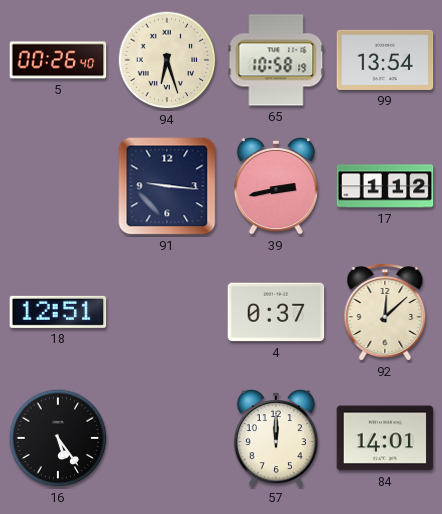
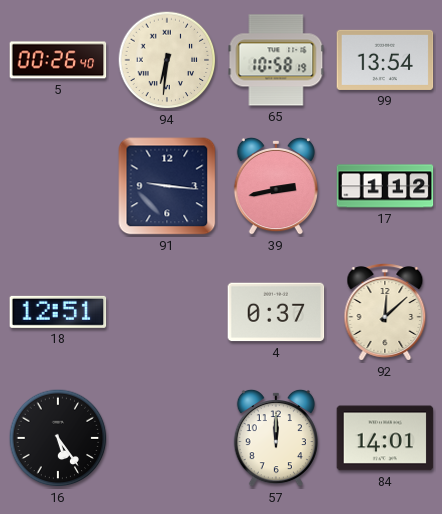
94: 6:27 -> 6:31
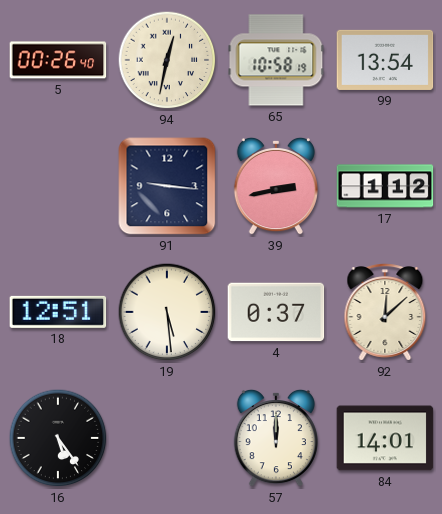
94: 6:31 -> 12:32
19: none -> 5:29
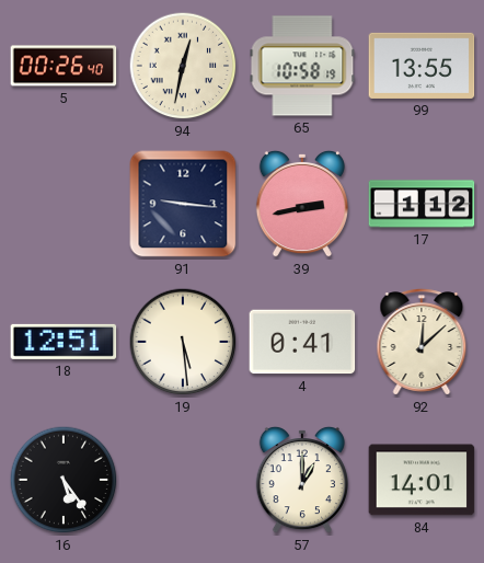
99: 13:54 -> 13:55
4: 0:37 -> 0:41
57: 12:00 -> 1:00
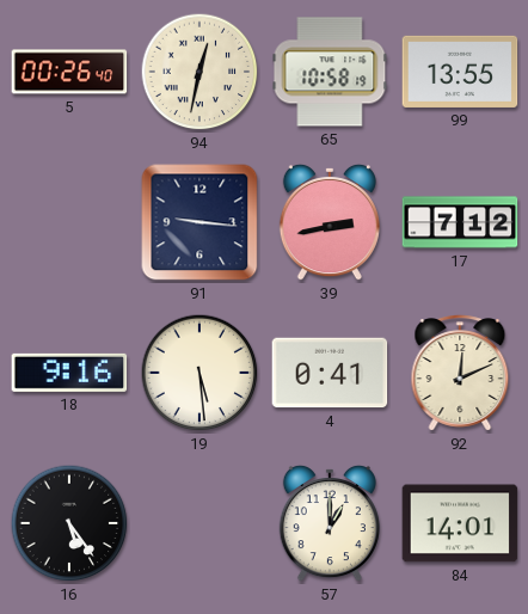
17: 1:12 -> 7:12
18: 12:51 -> 9:16
92: 12:08 -> 12:11
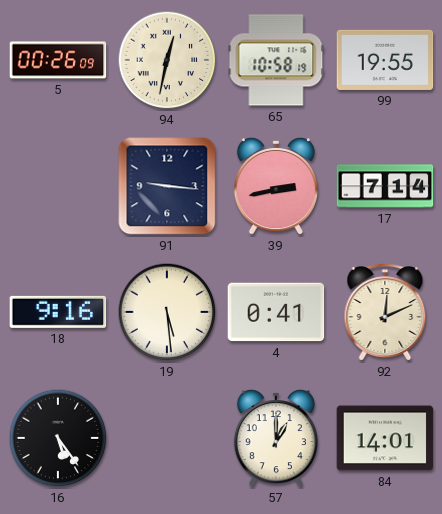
5: 00:26:40 -> 00:26:09
99: 13:55 -> 19:55
17: 7:12 -> 7:14
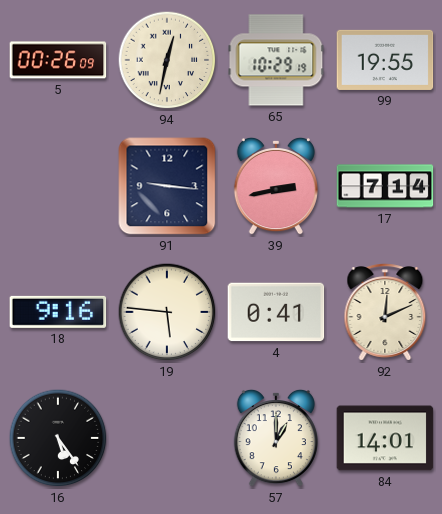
65: 10:58 -> 10:29
19: 5:29 -> 5:46
